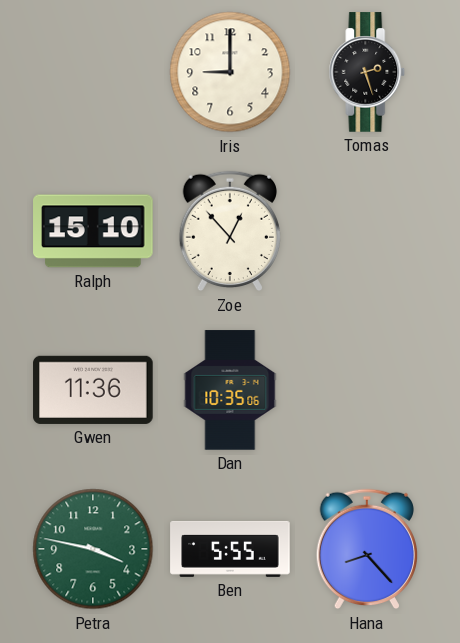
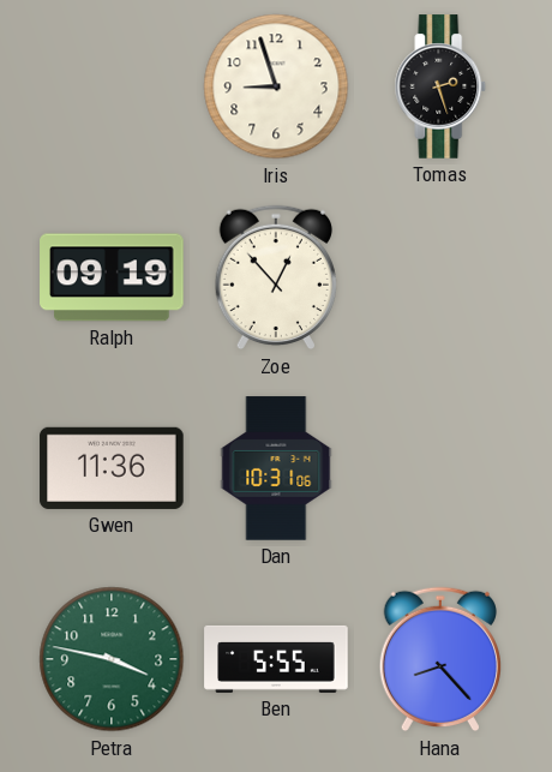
Iris: 9:00 -> 8:57
Ralph: 15:10 -> 09:19
Dan: 10:35 -> 10:31
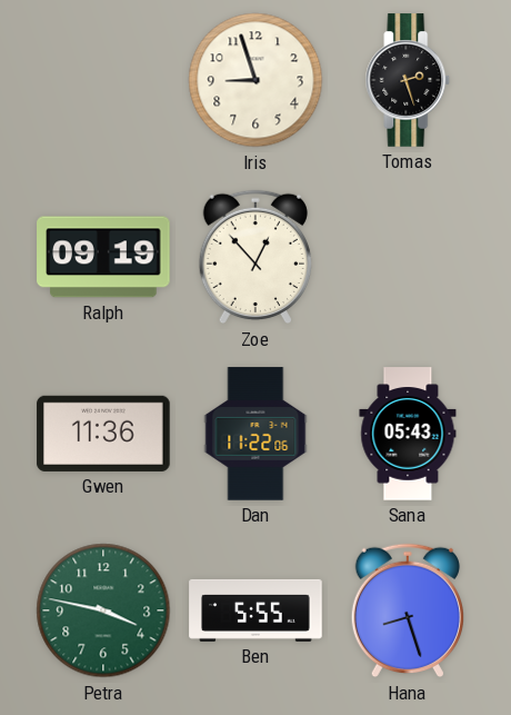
Dan: 10:31 -> 11:22
Sana: none -> 05:43
Hana: 8:23 -> 8:27
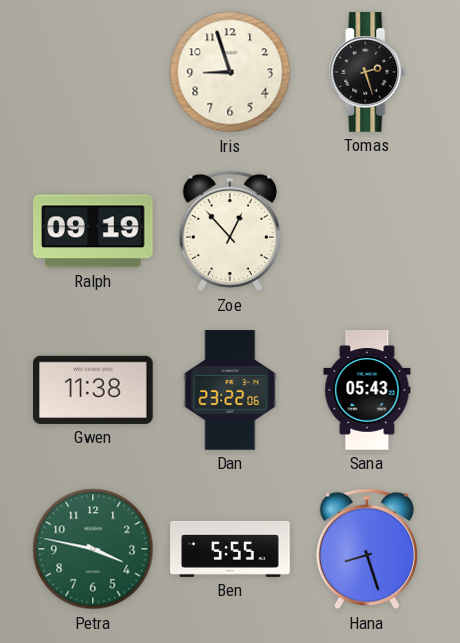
Gwen: 11:36 -> 11:38
Dan: 11:22 -> 23:22
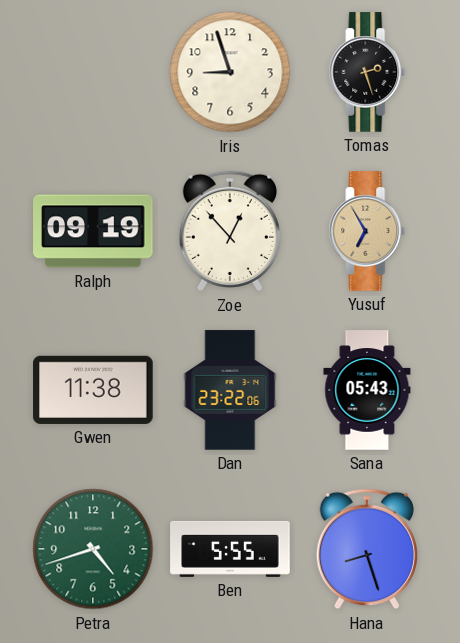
Yusuf: none -> 6:55
Petra: 3:47 -> 4:42
